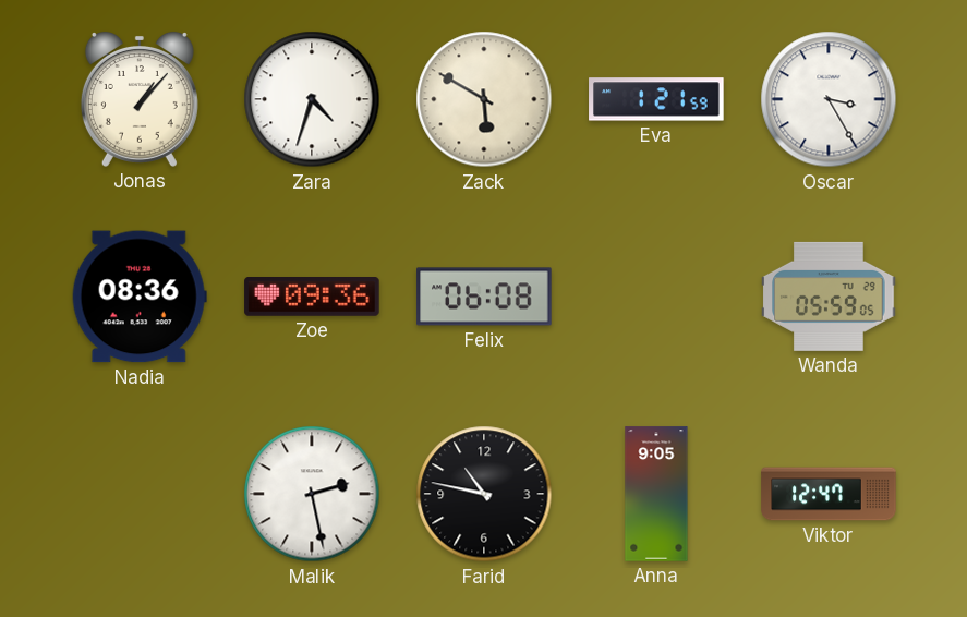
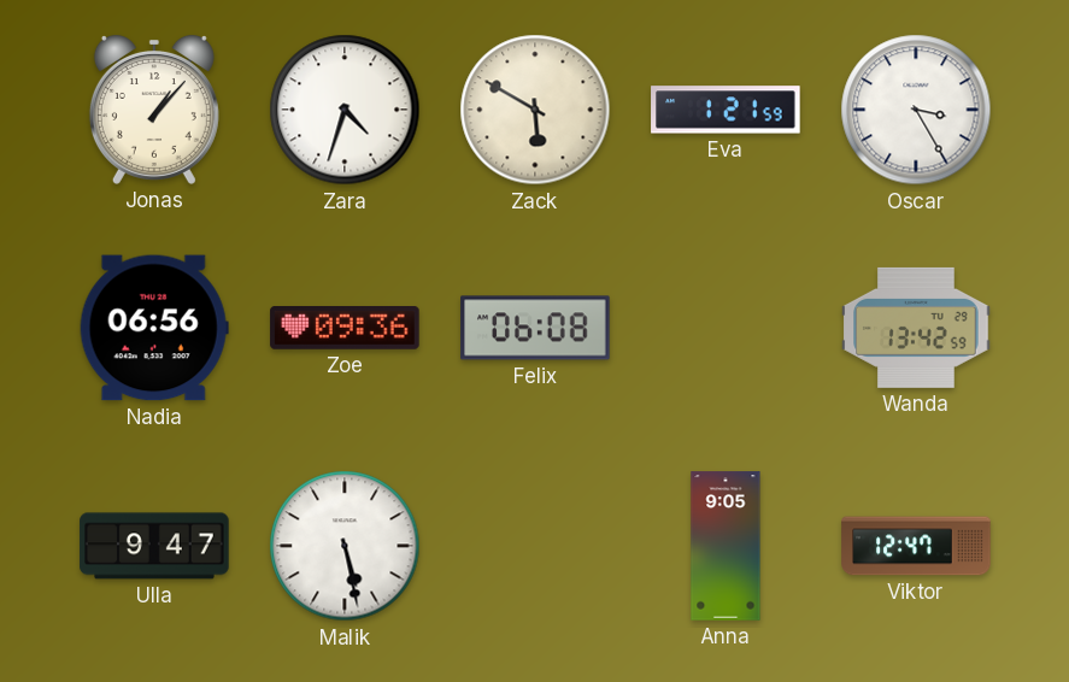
Nadia: 08:36 -> 06:56
Wanda: 05:59 -> 13:42
Ulla: none -> 9:47
Malik: 2:28 -> 5:28
Farid: 10:47 -> none
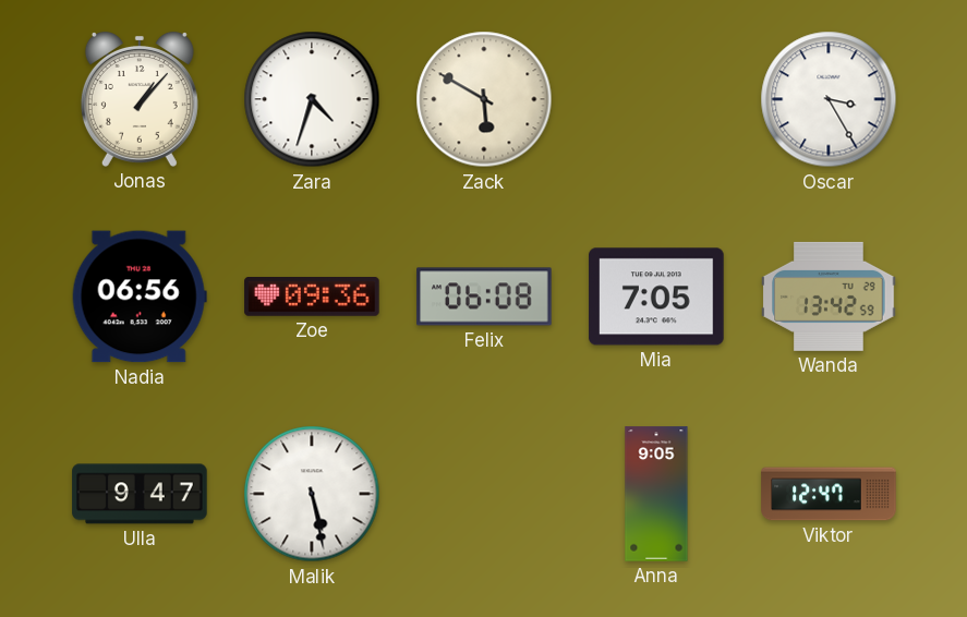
Eva: 1:21 -> none
Mia: none -> 7:05
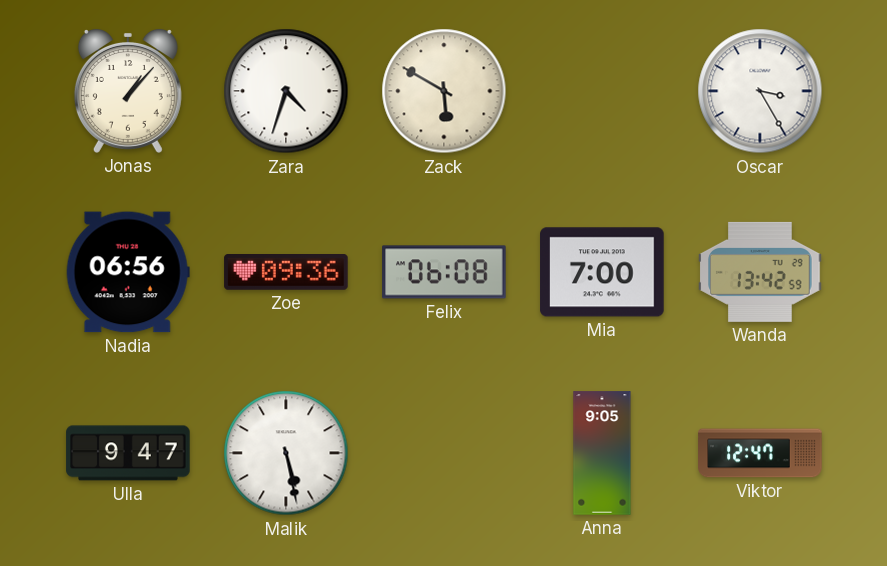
Mia: 7:05 -> 7:00
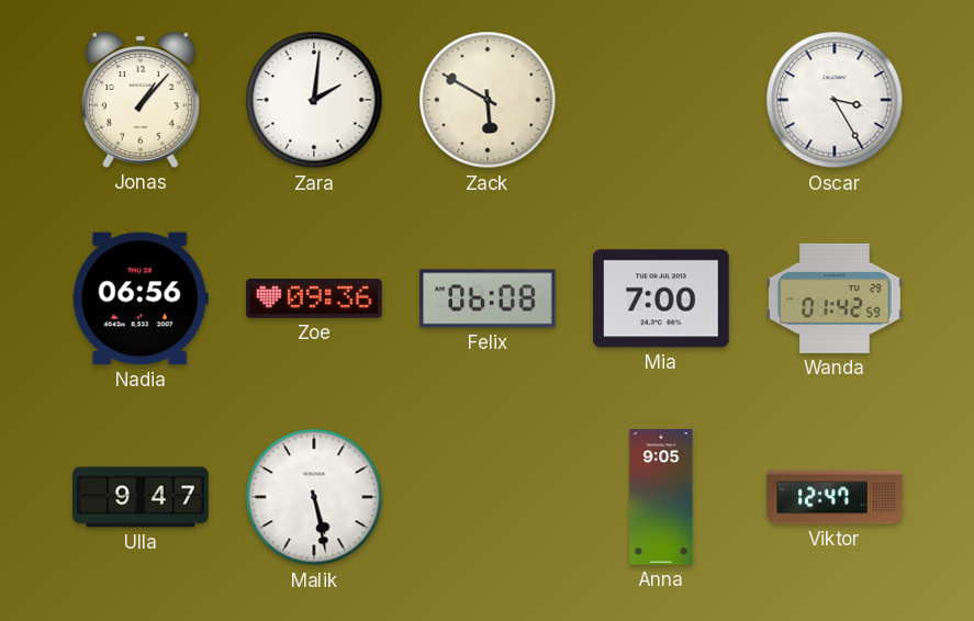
Zara: 4:33 -> 2:01
Wanda: 13:42 -> 01:42
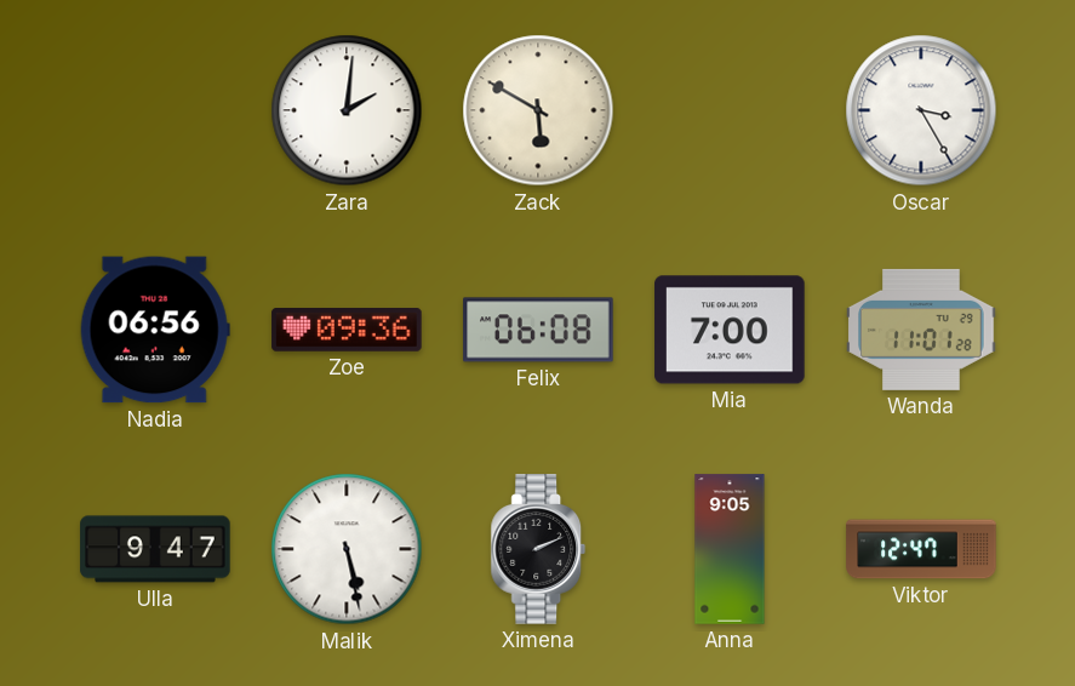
Jonas: 1:07 -> none
Wanda: 01:42 -> 11:01
Ximena: none -> 2:11
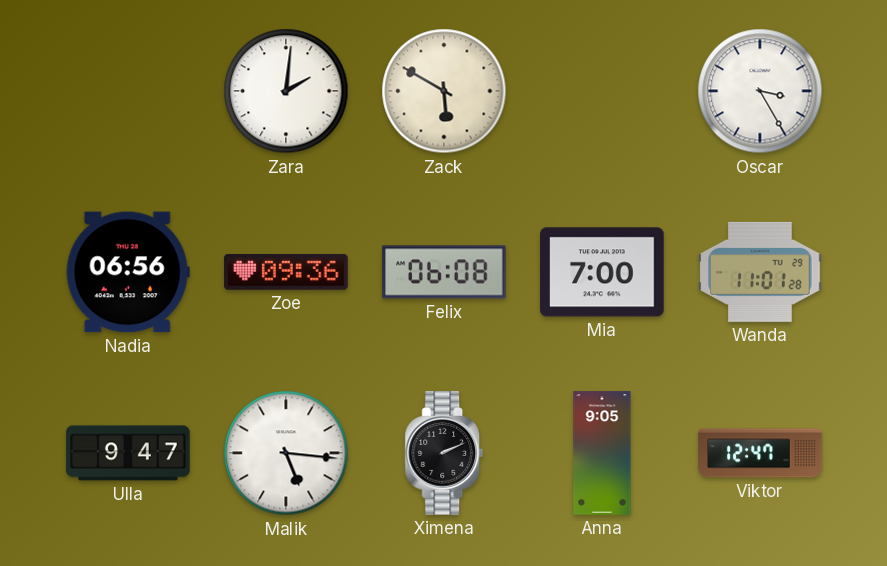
Malik: 5:28 -> 5:16
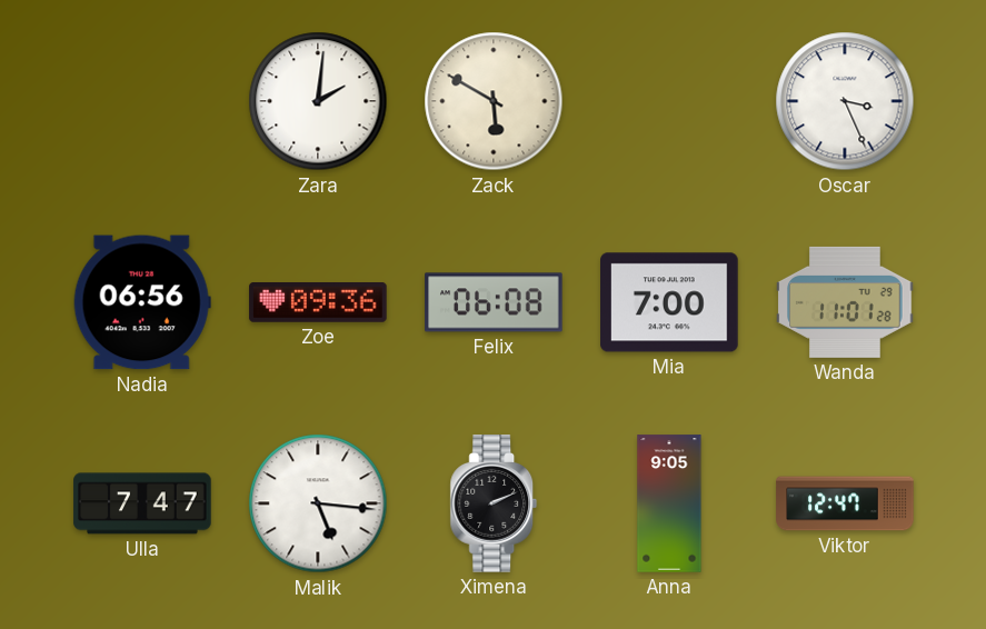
Oscar: 3:25 -> 3:26
Ulla: 9:47 -> 7:47
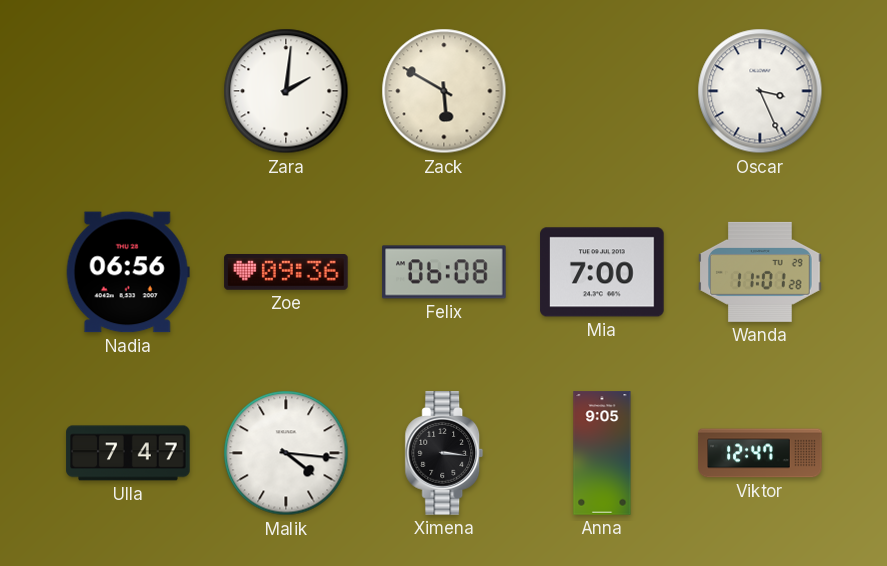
Malik: 5:16 -> 4:16
Ximena: 2:11 -> 3:16
